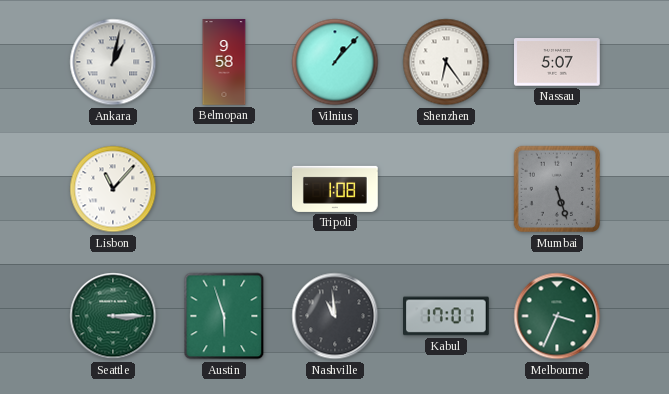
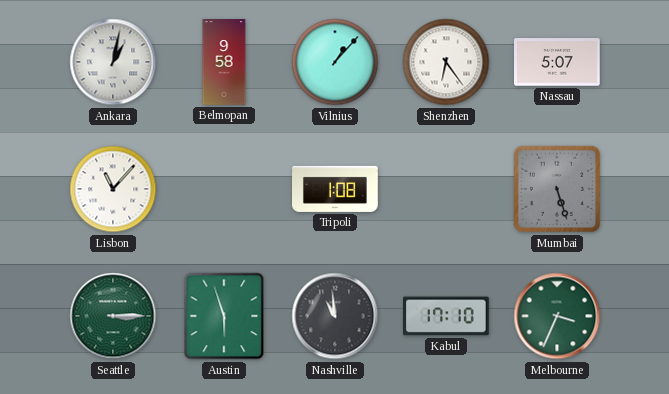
Kabul: 17:01 -> 17:10
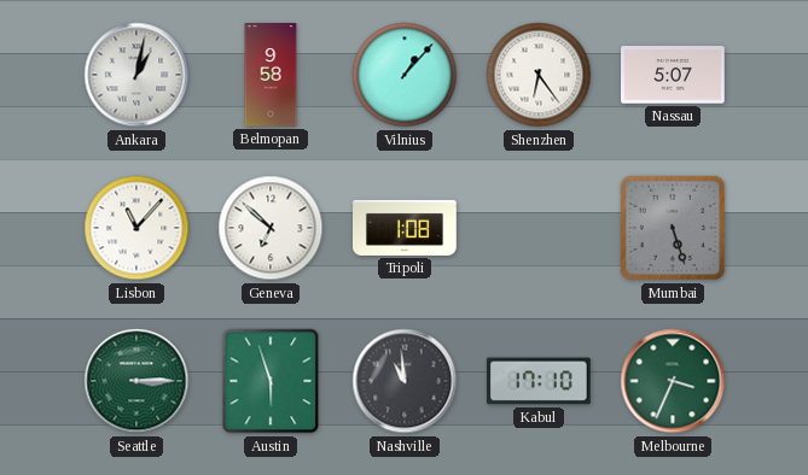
Geneva: none -> 6:52
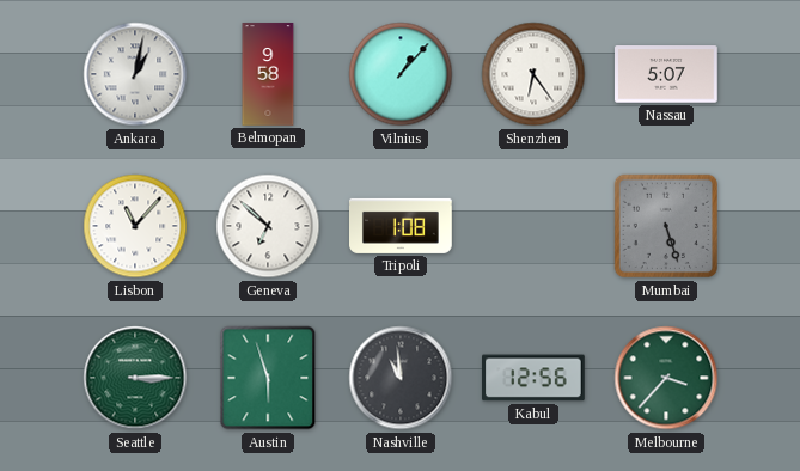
Kabul: 17:10 -> 12:56
Melbourne: 3:34 -> 3:37
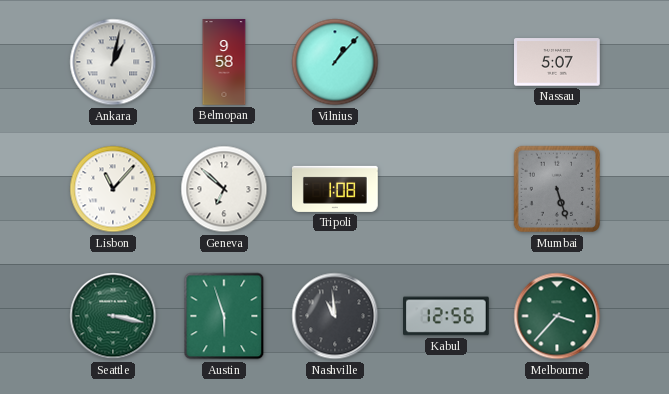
Shenzhen: 6:24 -> none
Seattle: 3:15 -> 3:17
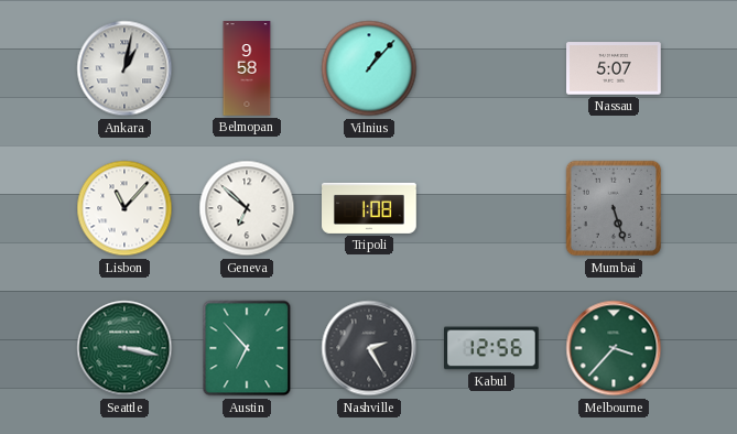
Austin: 5:57 -> 6:53
Nashville: 10:59 -> 2:25
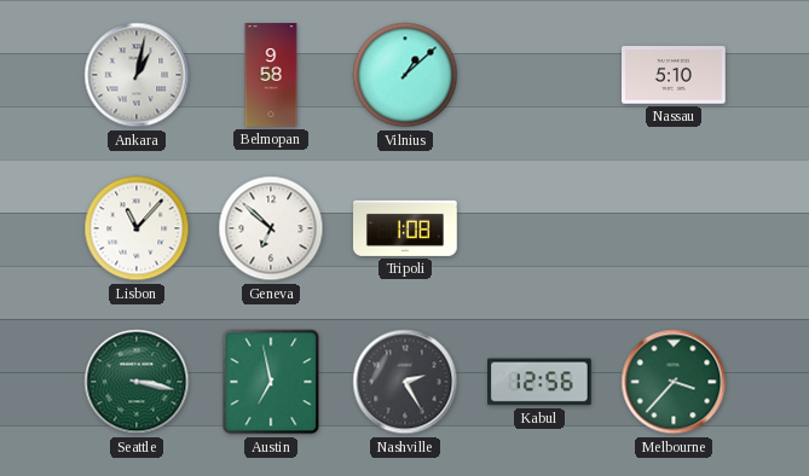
Vilnius: 1:07 -> 1:08
Nassau: 5:07 -> 5:10
Mumbai: 5:27 -> none
Austin: 6:53 -> 6:58
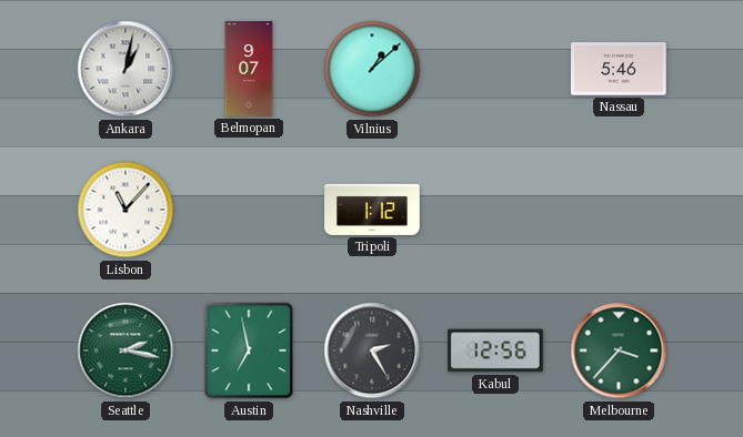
Belmopan: 9:58 -> 9:07
Nassau: 5:10 -> 5:46
Geneva: 6:52 -> none
Tripoli: 1:08 -> 1:12
Seattle: 3:17 -> 2:17
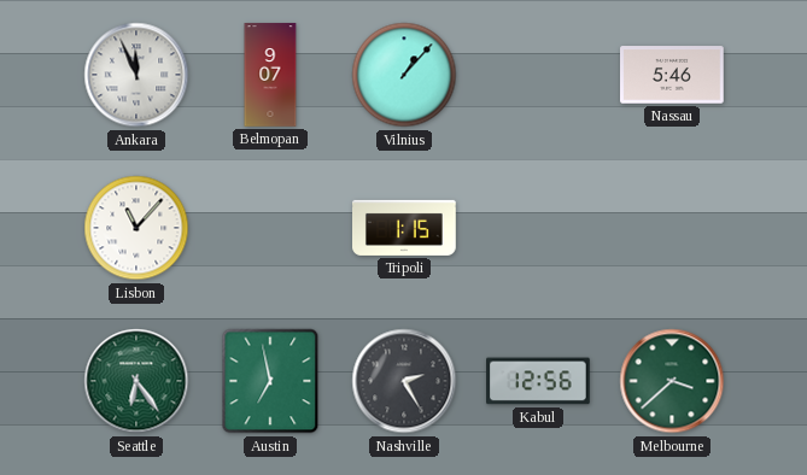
Ankara: 1:02 -> 11:56
Vilnius: 1:08 -> 1:07
Tripoli: 1:12 -> 1:15
Seattle: 2:17 -> 6:24
Melbourne: 3:37 -> 3:38
